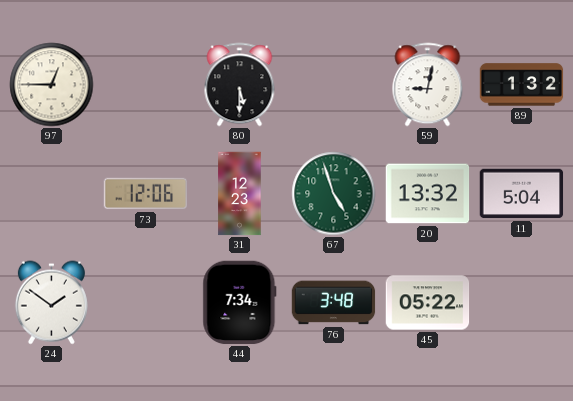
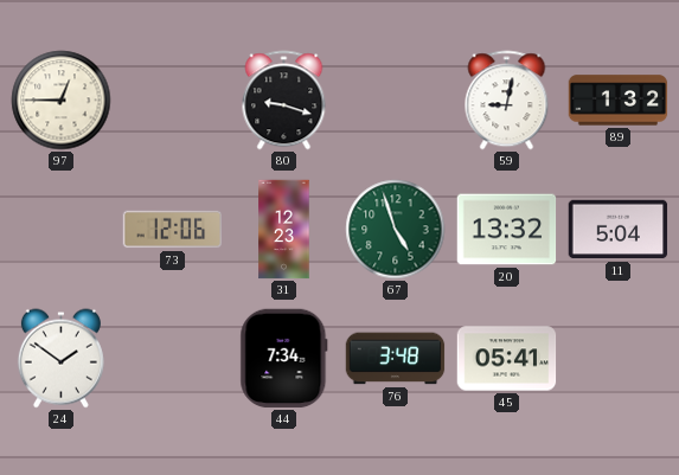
80: 5:30 -> 9:18
45: 05:22 -> 05:41
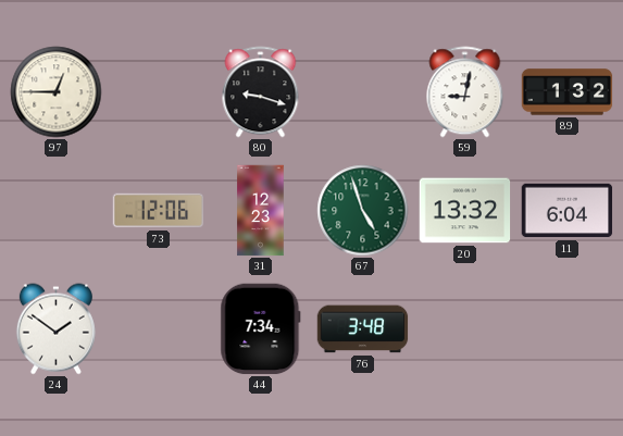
11: 5:04 -> 6:04
45: 05:41 -> none
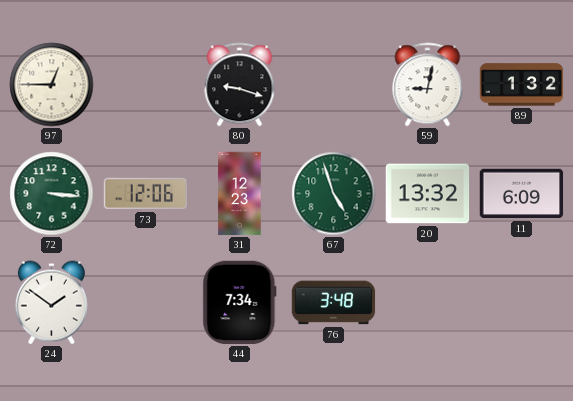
72: none -> 3:16
11: 6:04 -> 6:09
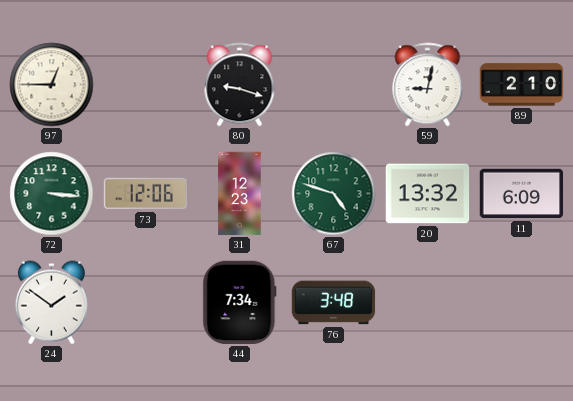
89: 1:32 -> 2:10
67: 4:57 -> 4:48
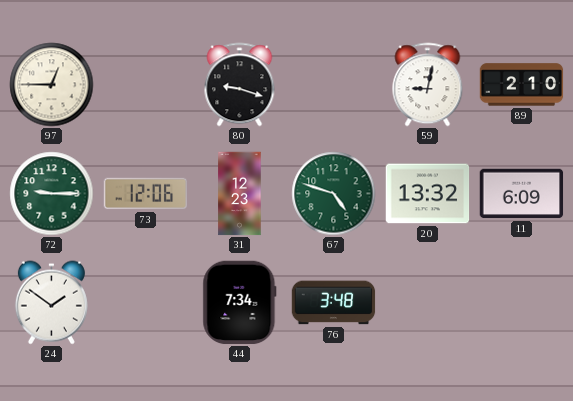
72: 3:16 -> 9:15
